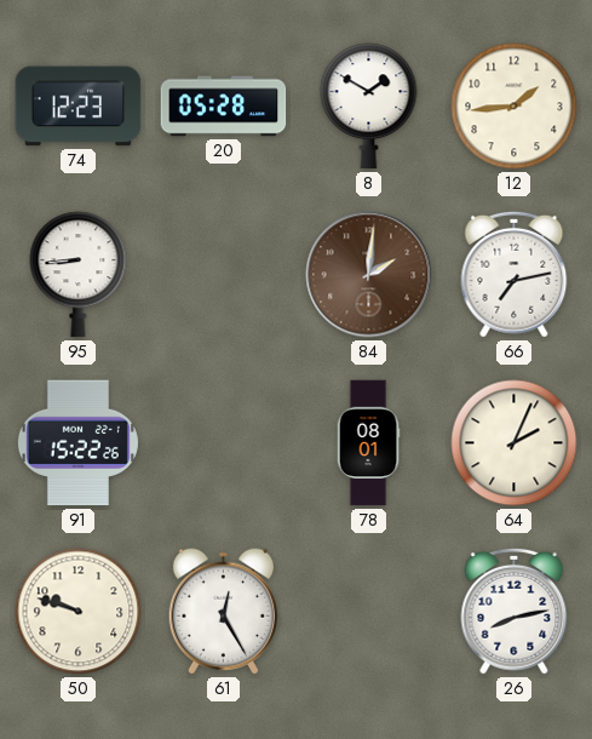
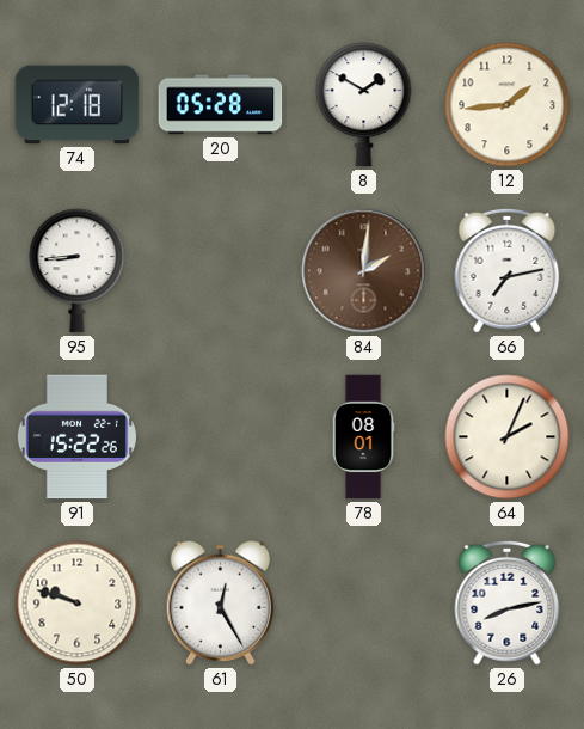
74: 12:23 -> 12:18
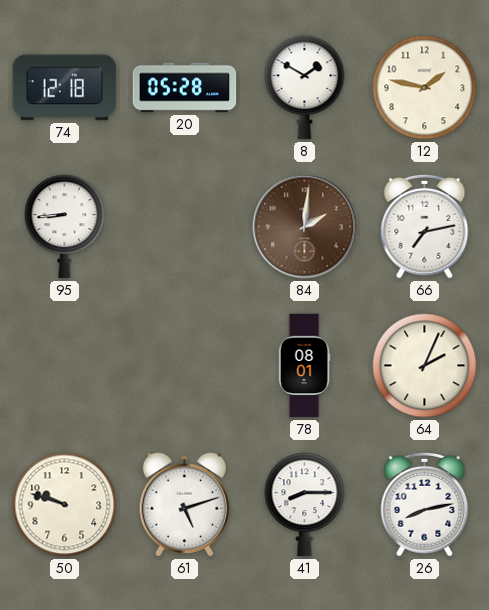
12: 1:44 -> 1:47
91: 15:22 -> none
61: 12:25 -> 5:12
41: none -> 8:15
